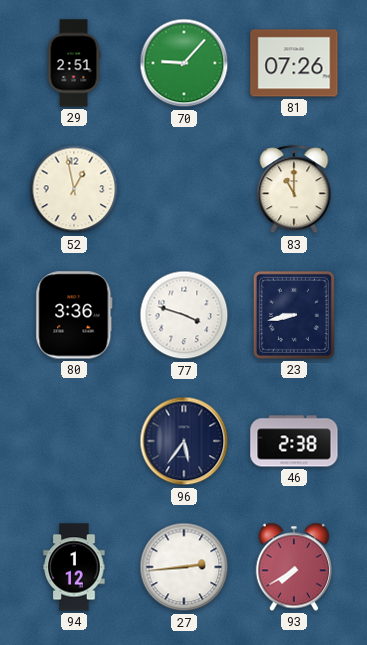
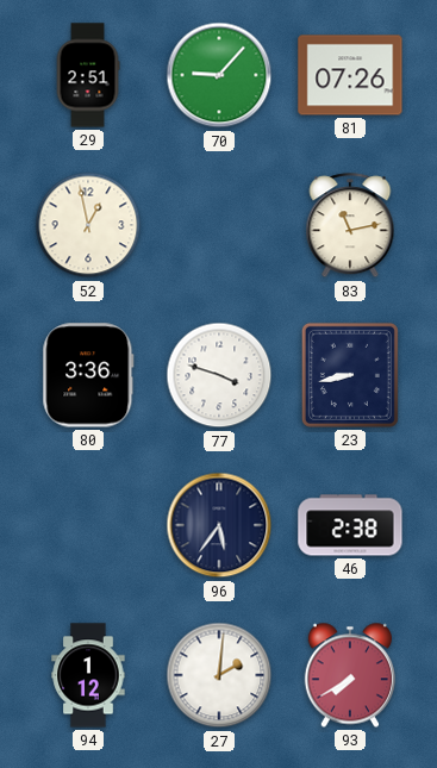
83: 11:00 -> 11:13
27: 2:44 -> 2:01
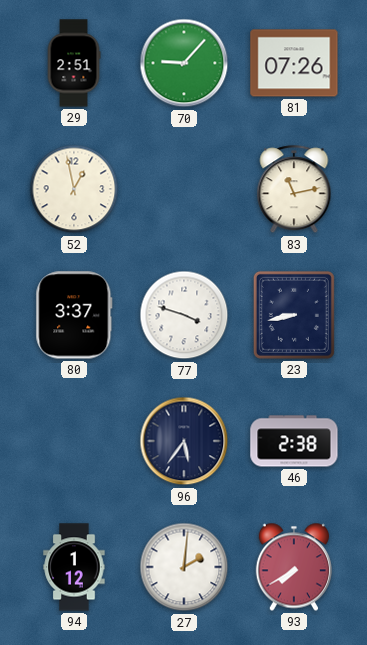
80: 3:36 -> 3:37
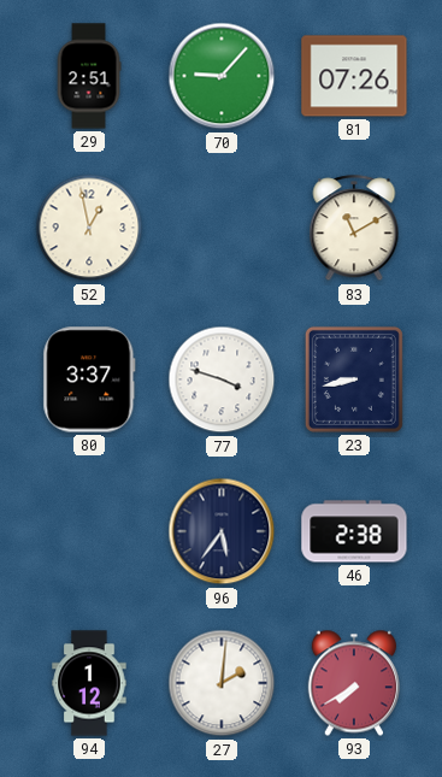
83: 11:13 -> 11:10
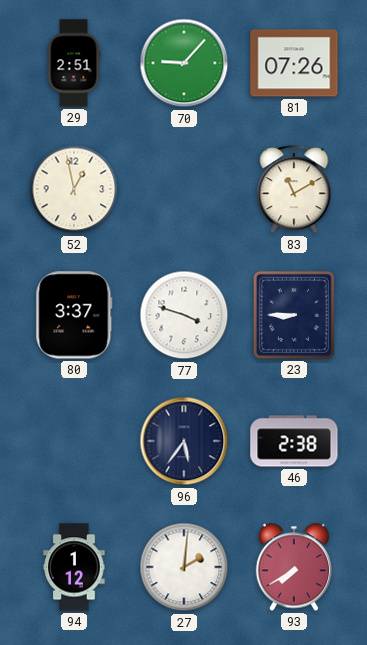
23: 8:43 -> 8:45
